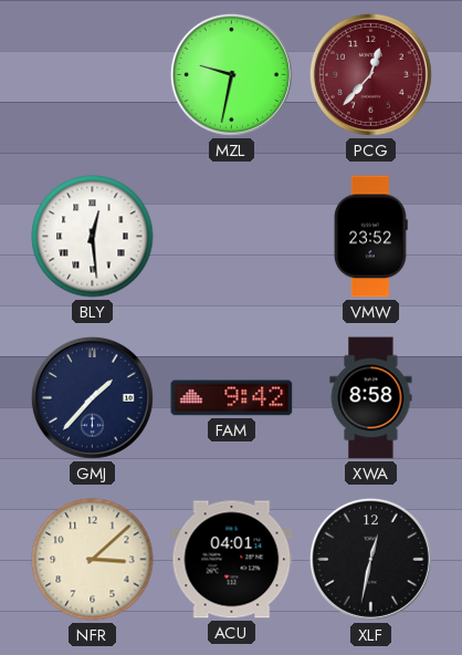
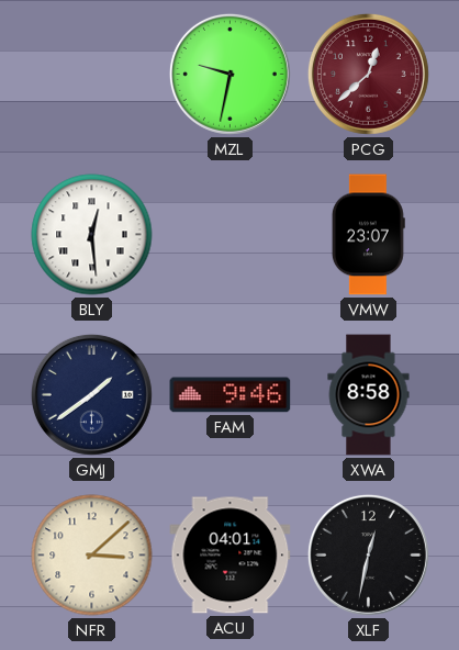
PCG: 12:37 -> 12:38
VMW: 23:52 -> 23:07
GMJ: 1:37 -> 1:39
FAM: 9:42 -> 9:46
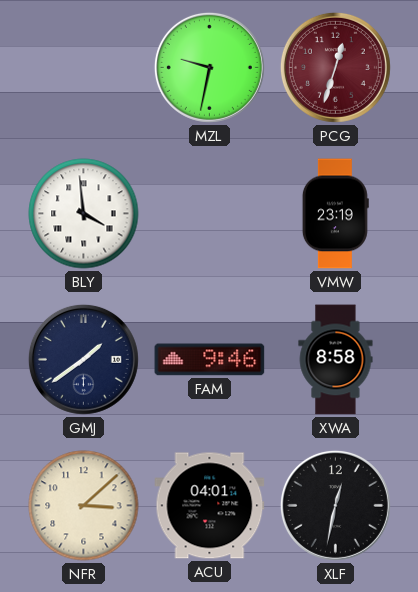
PCG: 12:38 -> 12:33
BLY: 12:29 -> 3:59
VMW: 23:07 -> 23:19
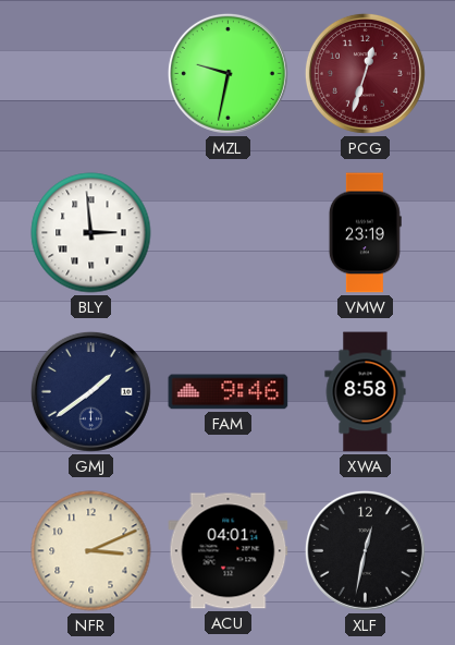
BLY: 3:59 -> 2:59
NFR: 3:08 -> 3:11
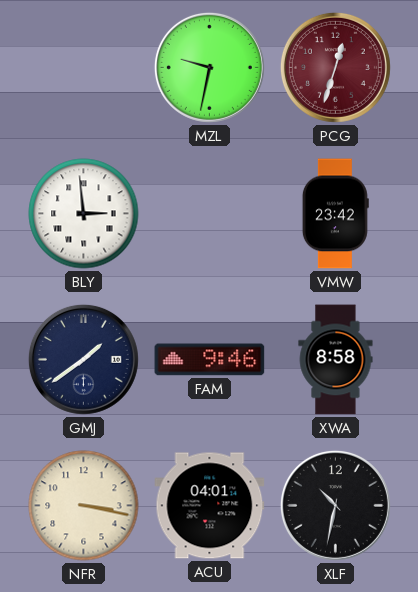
VMW: 23:19 -> 23:42
NFR: 3:11 -> 3:17
XLF: 12:32 -> 10:32
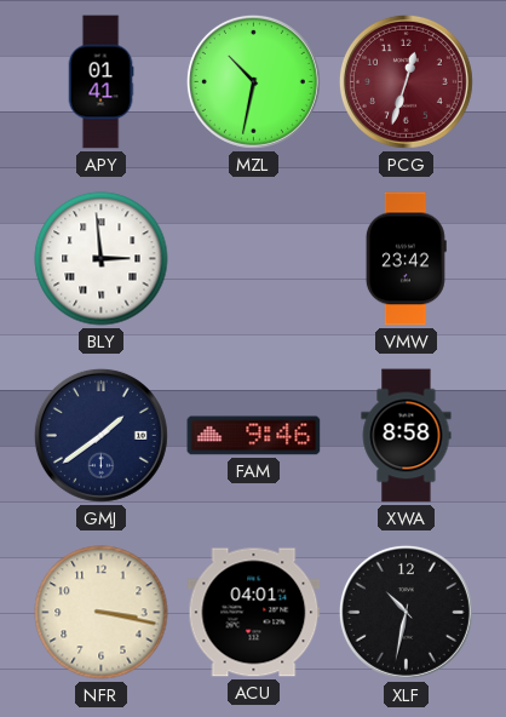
APY: none -> 01:41
MZL: 9:32 -> 10:32
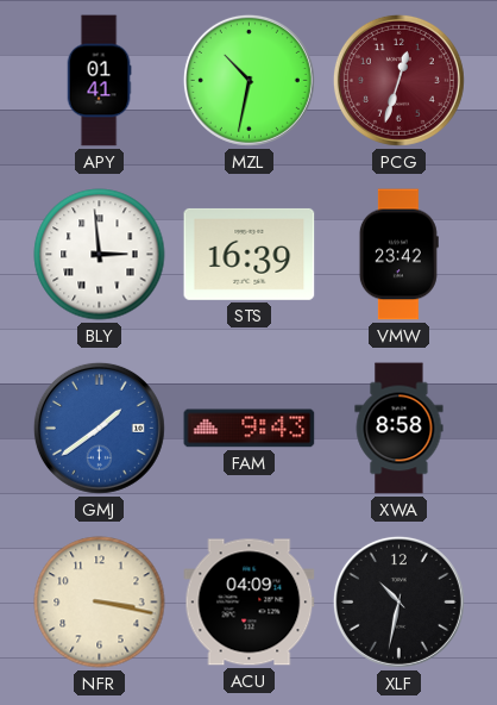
STS: none -> 16:39
GMJ dial: navy -> blue
FAM: 9:46 -> 9:43
ACU: 04:01 -> 04:09
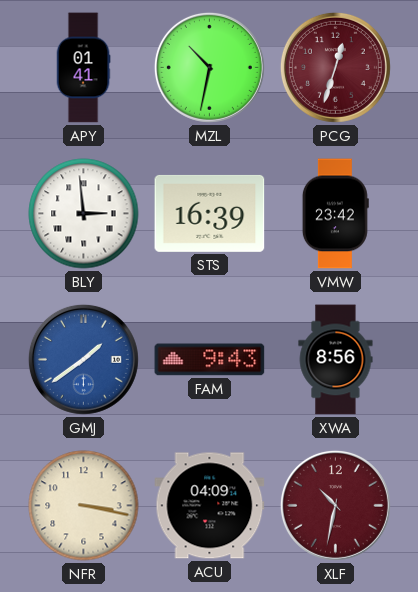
XWA: 8:58 -> 8:56
XLF dial: black -> burgundy
